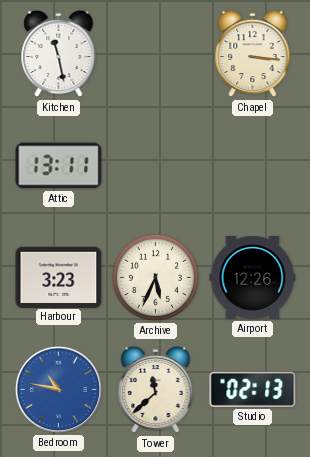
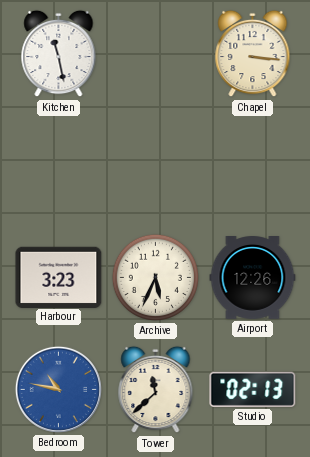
Attic: 13:11 -> none
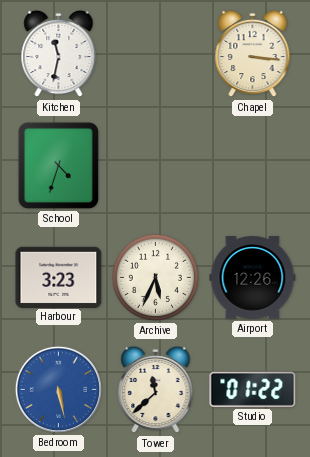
Kitchen: 11:28 -> 11:32
School: none -> 4:33
Bedroom: 10:47 -> 5:28
Studio: 02:13 -> 01:22
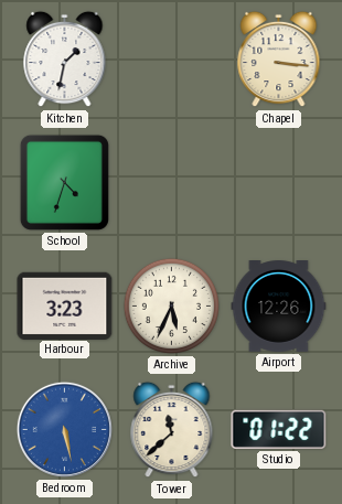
Kitchen: 11:32 -> 1:32
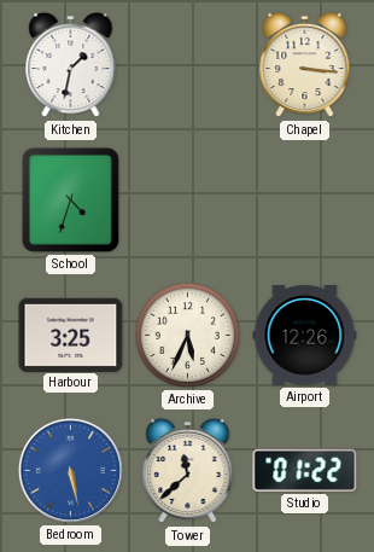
Harbour: 3:23 -> 3:25
